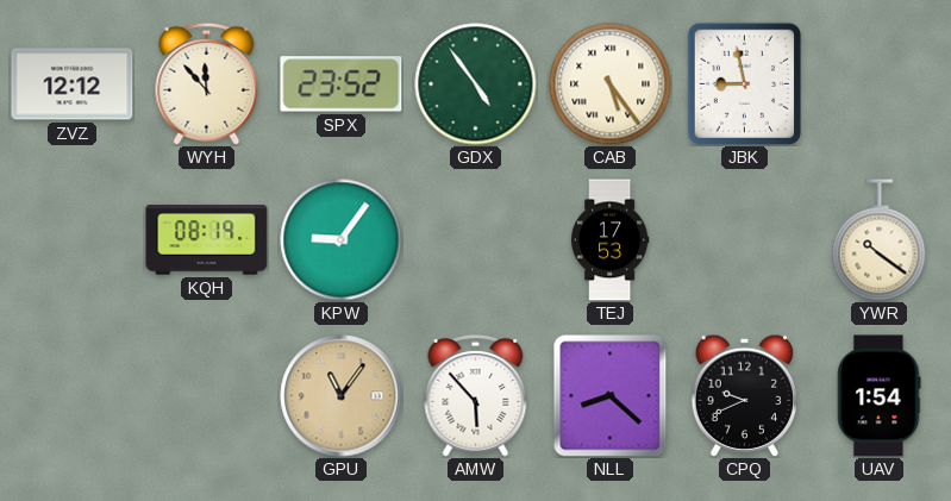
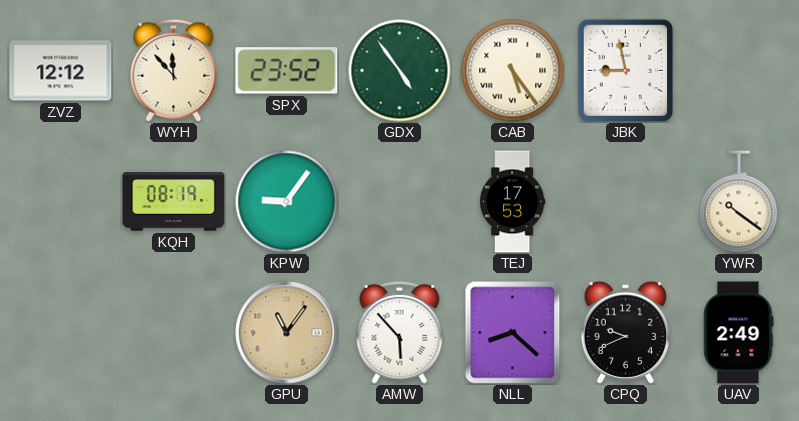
UAV: 1:54 -> 2:49
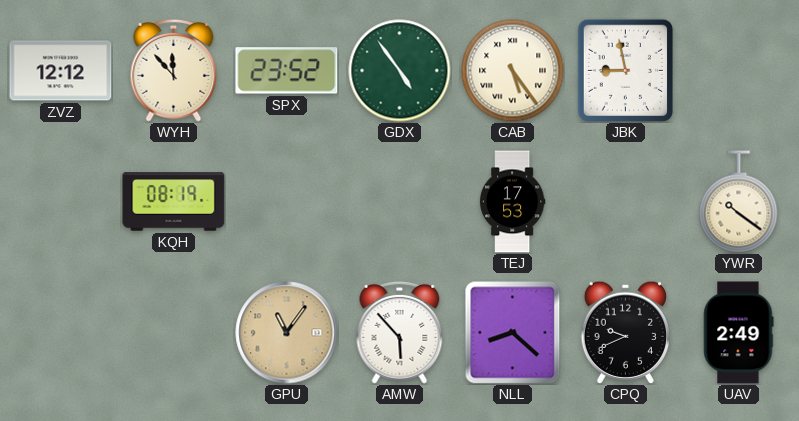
KPW: 9:06 -> none
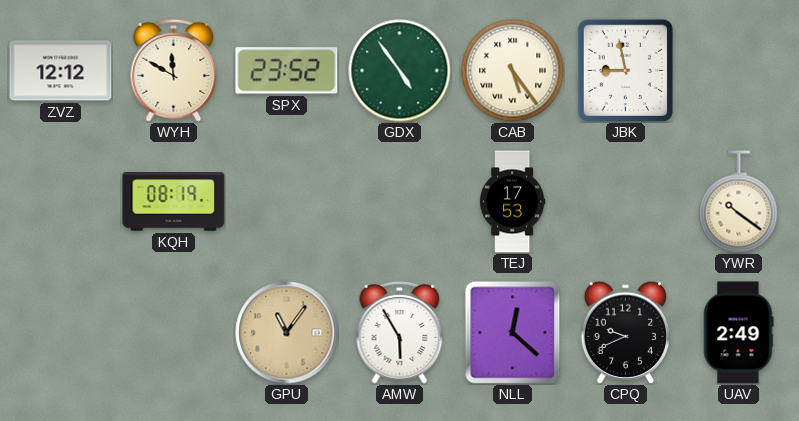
WYH: 11:53 -> 11:50
AMW: 5:53 -> 5:55
NLL: 8:22 -> 12:22
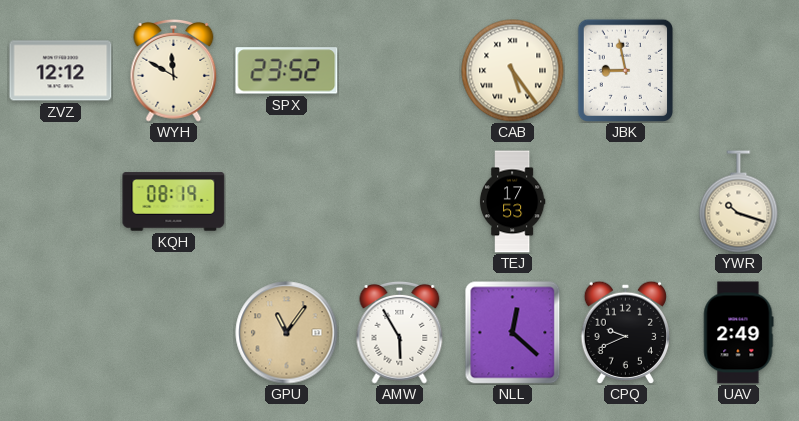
GDX: 4:54 -> none
YWR: 10:21 -> 10:18
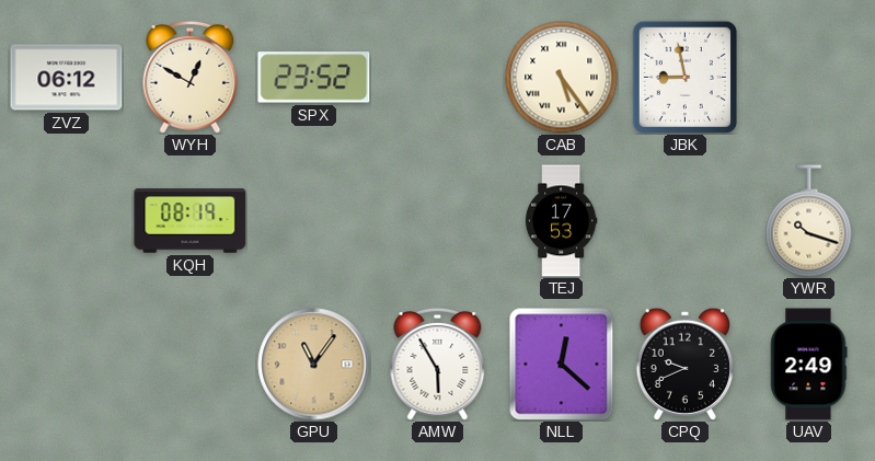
ZVZ: 12:12 -> 06:12
WYH: 11:50 -> 12:50
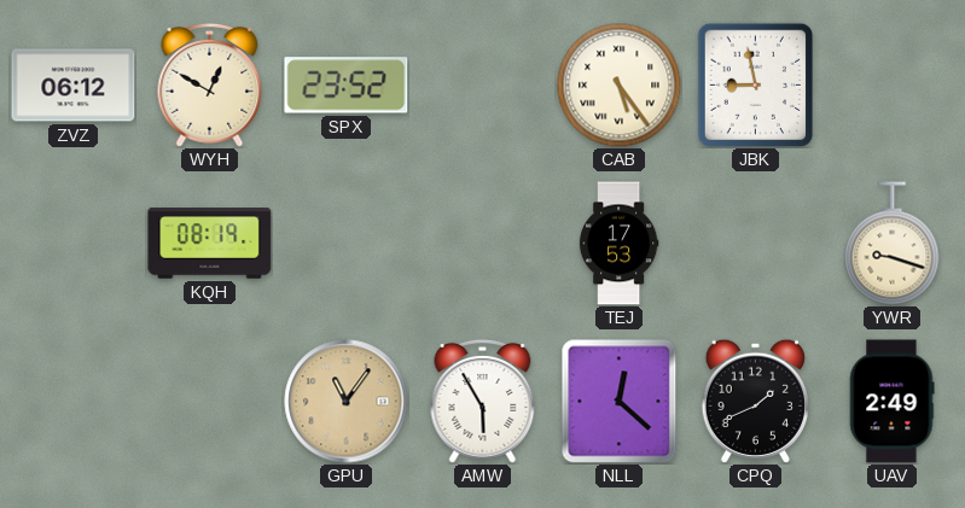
YWR: 10:18 -> 9:18
CPQ: 9:41 -> 1:41
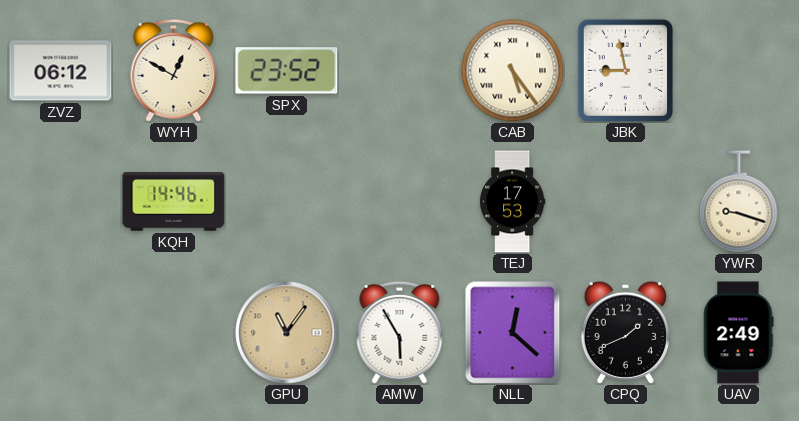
KQH: 08:19 -> 14:46
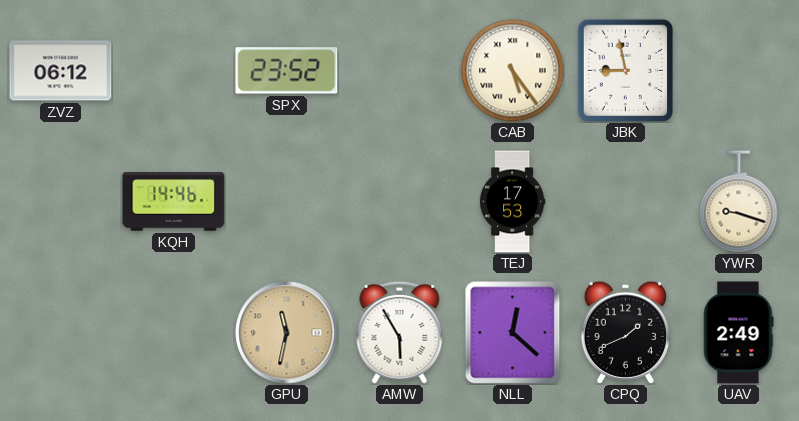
WYH: 12:50 -> none
GPU: 11:06 -> 11:32
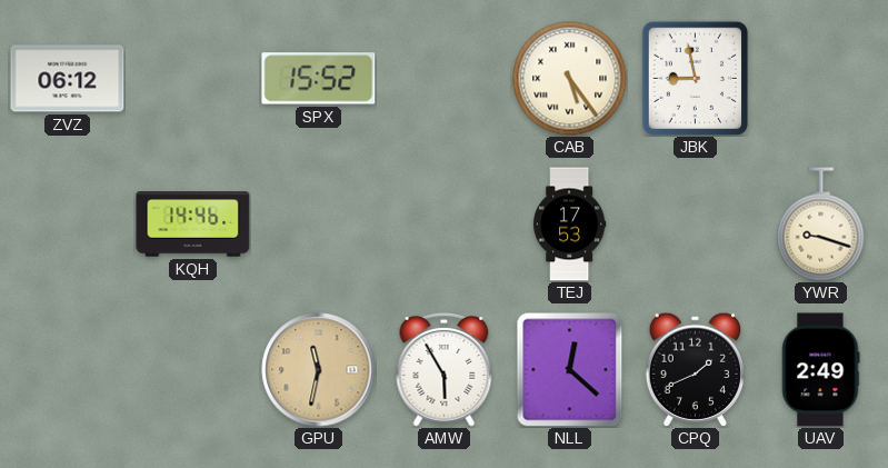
SPX: 23:52 -> 15:52
